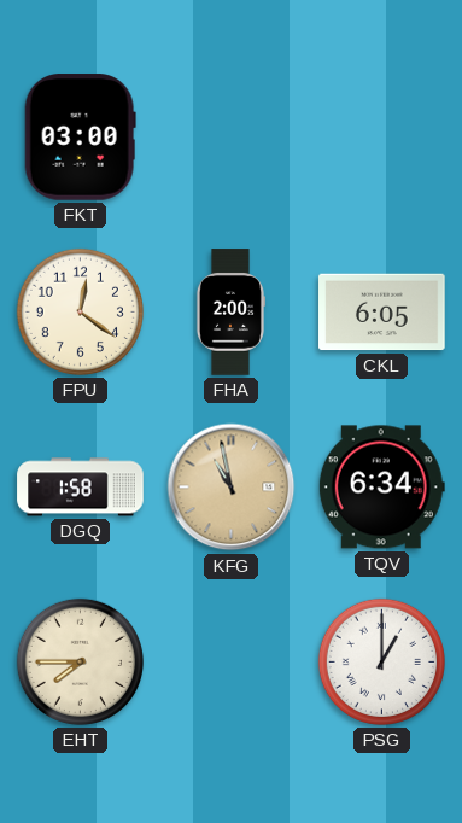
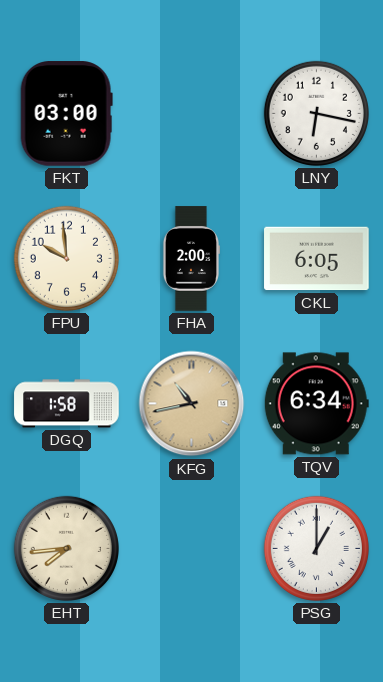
LNY: none -> 6:17
FPU: 12:21 -> 9:59
KFG: 10:58 -> 10:43
EHT: 7:45 -> 7:44
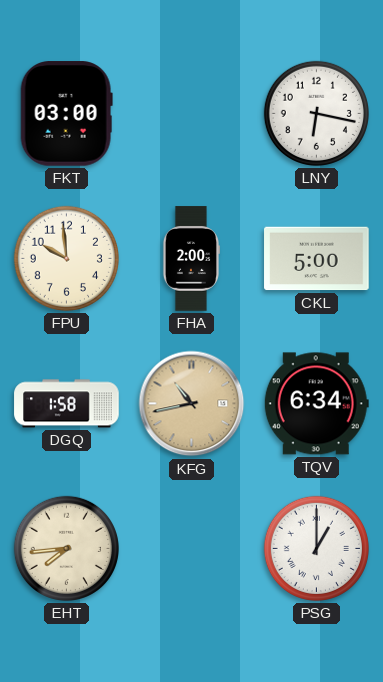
CKL: 6:05 -> 5:00
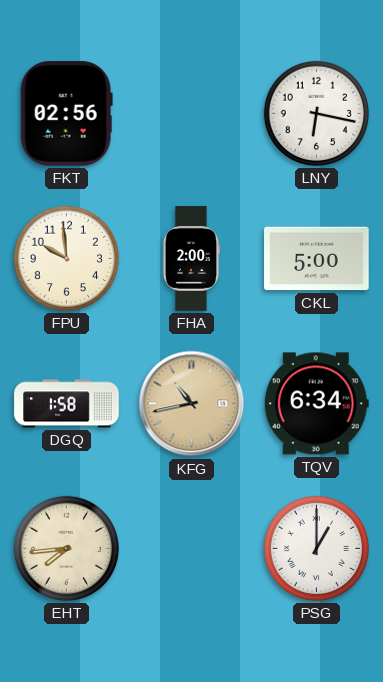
FKT: 03:00 -> 02:56
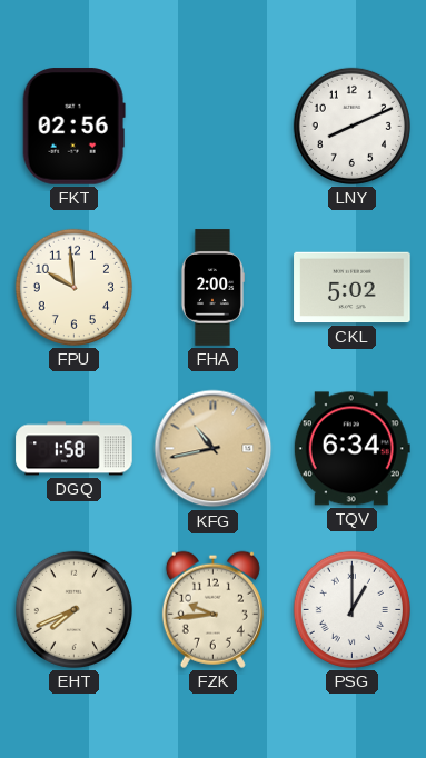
LNY: 6:17 -> 8:11
CKL: 5:00 -> 5:02
EHT: 7:44 -> 7:41
FZK: none -> 9:44
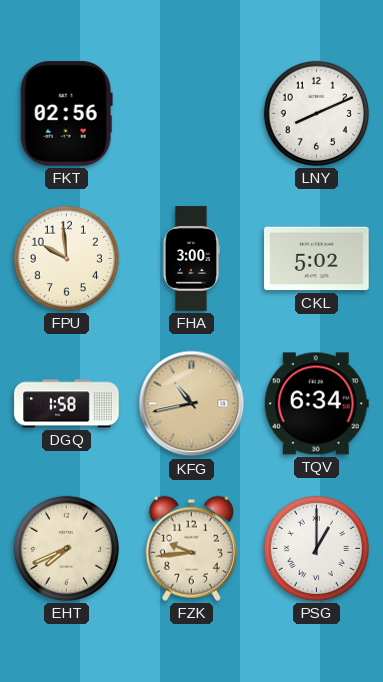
FHA: 2:00 -> 3:00
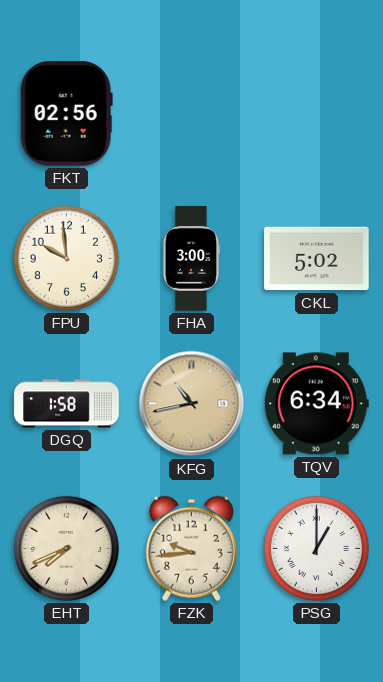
LNY: 8:11 -> none
